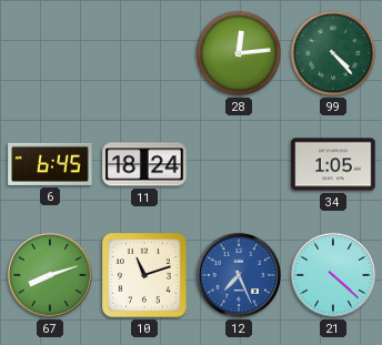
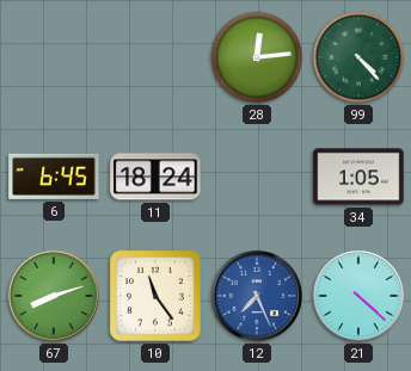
10: 11:12 -> 11:24
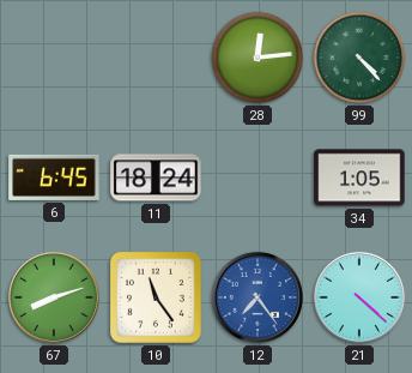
12: 7:26 -> 7:24
